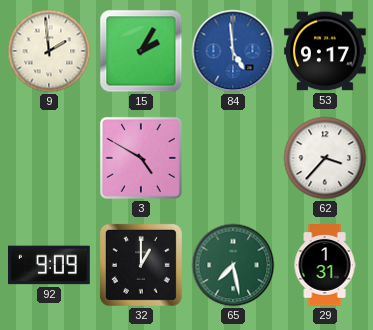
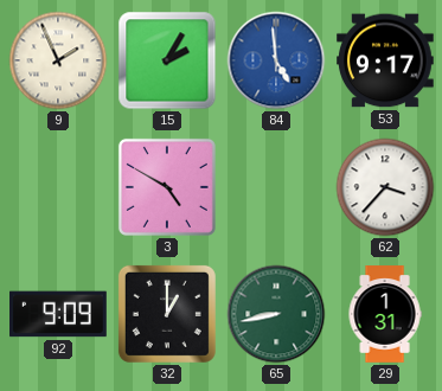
9: 1:59 -> 1:56
65: 7:28 -> 8:43
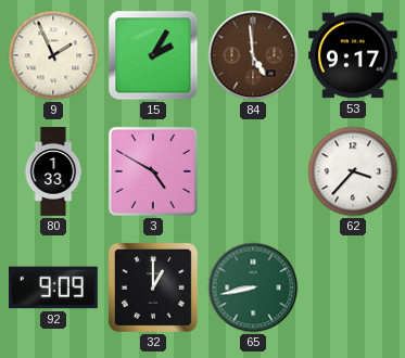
84 dial: blue -> brown
80: none -> 1:33
29: 1:31 -> none
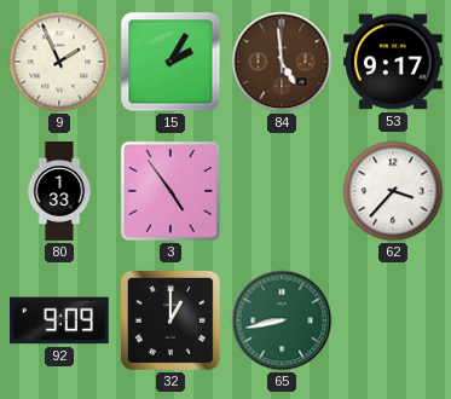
3: 4:50 -> 4:54
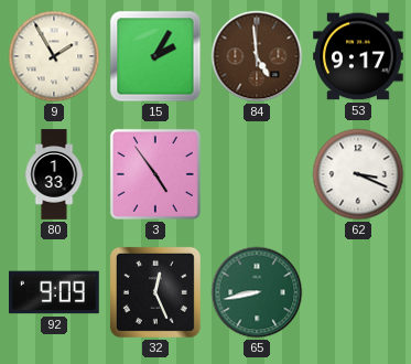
9: 1:56 -> 1:55
62: 3:37 -> 3:19
32: 1:00 -> 12:26
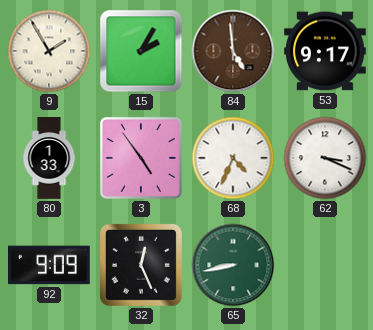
68: none -> 4:34
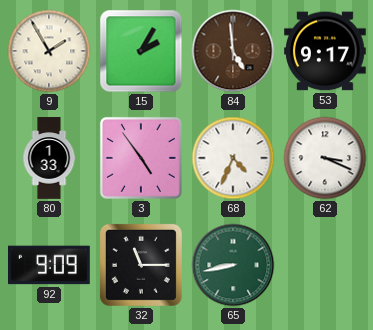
32: 12:26 -> 11:15
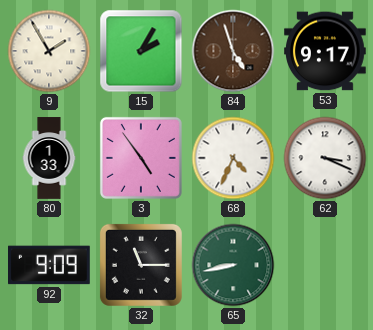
84: 4:59 -> 4:57
